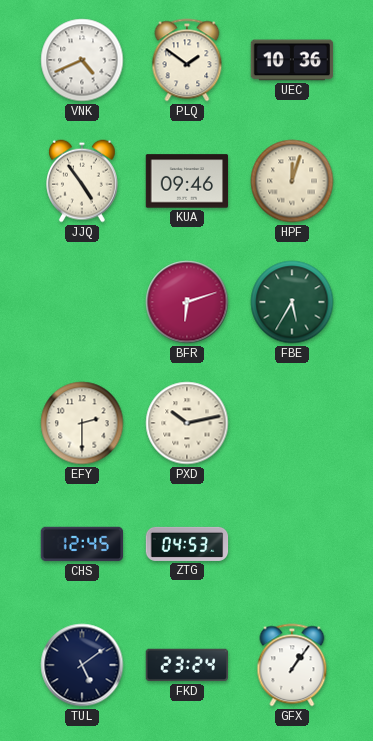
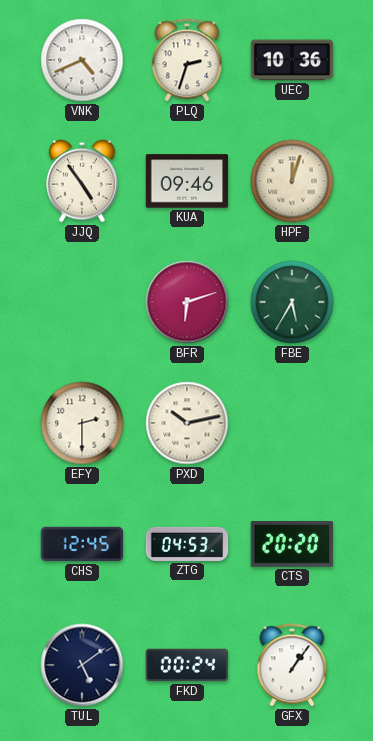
PLQ: 1:51 -> 2:33
CTS: none -> 20:20
FKD: 23:24 -> 00:24
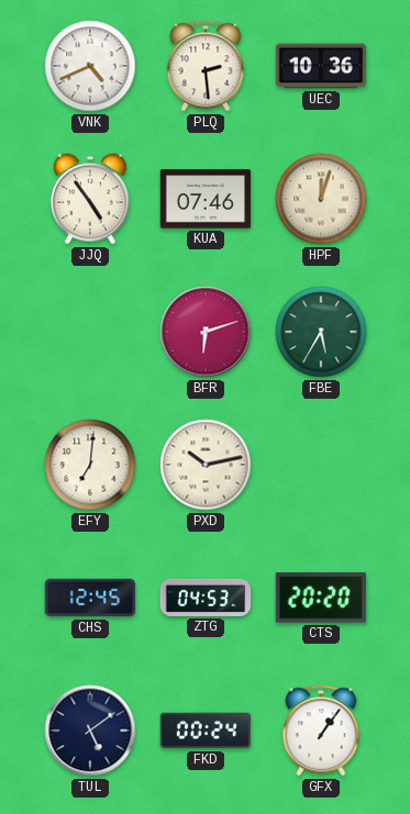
PLQ: 2:33 -> 2:29
KUA: 09:46 -> 07:46
EFY: 2:30 -> 7:01
